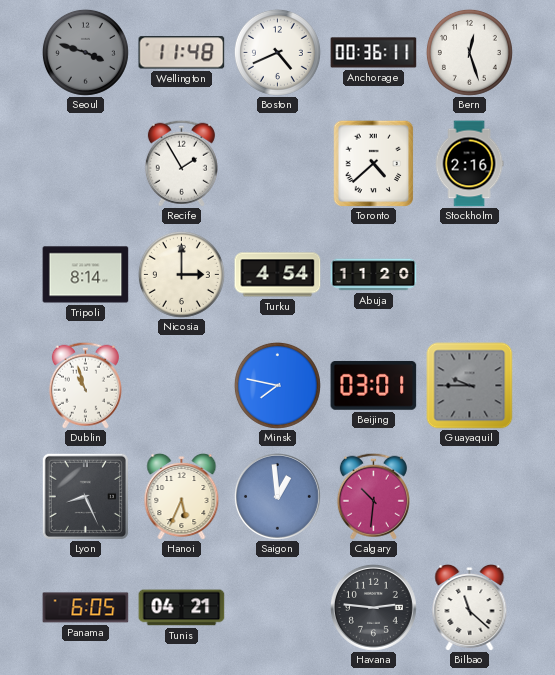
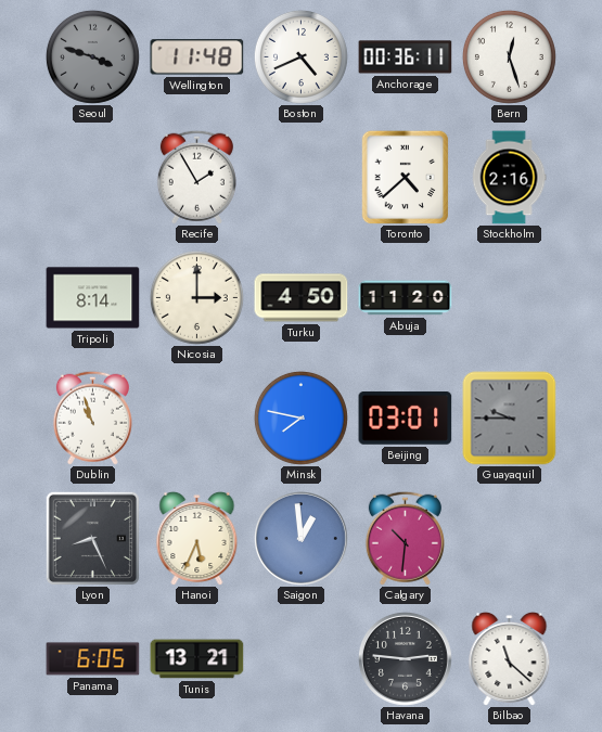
Turku: 4:54 -> 4:50
Tunis: 04:21 -> 13:21
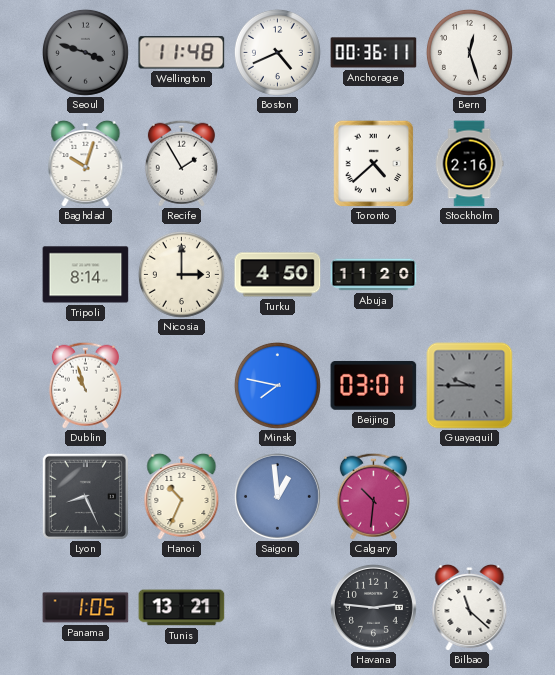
Baghdad: none -> 10:03
Hanoi: 5:34 -> 10:34
Panama: 6:05 -> 1:05
